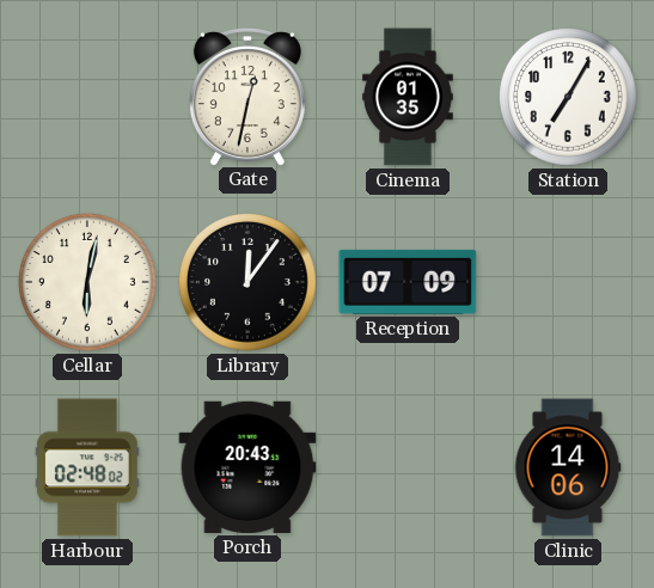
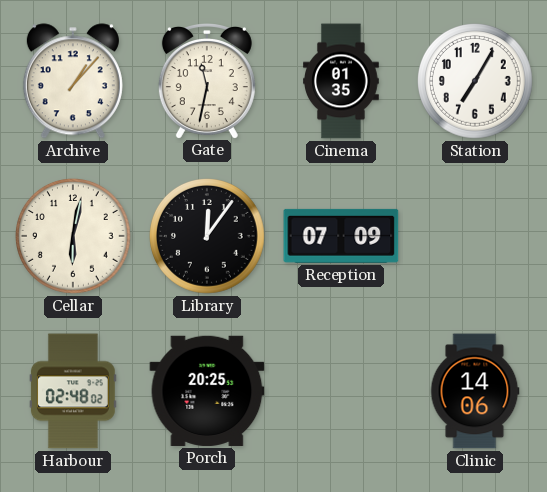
Archive: none -> 1:07
Gate: 12:32 -> 11:32
Porch: 20:43 -> 20:25
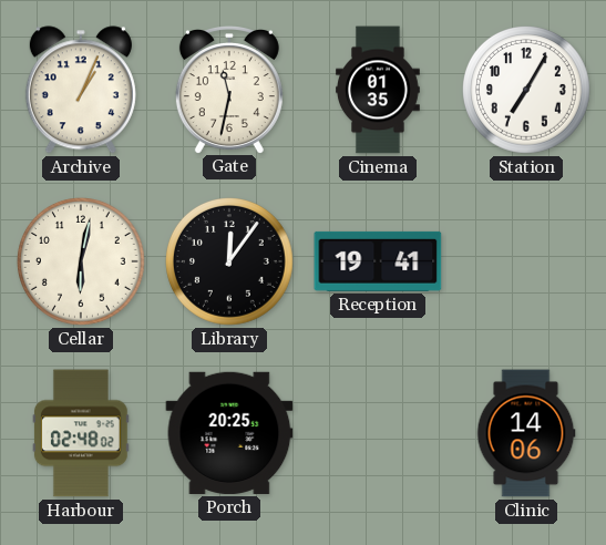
Archive: 1:07 -> 1:04
Reception: 07:09 -> 19:41
